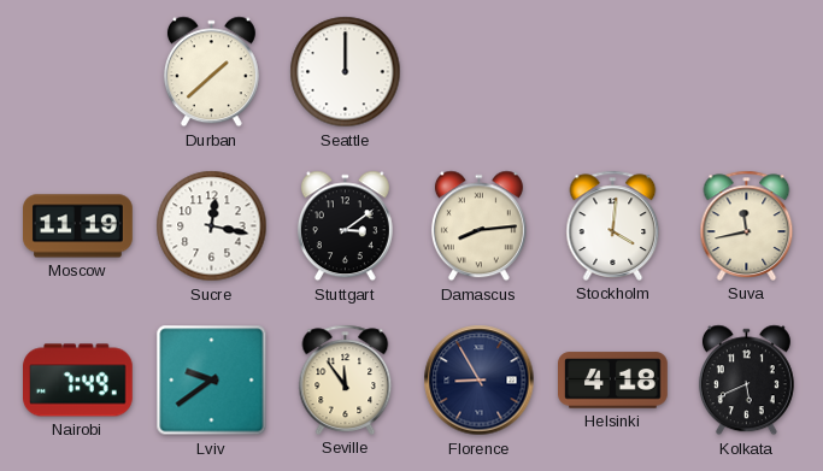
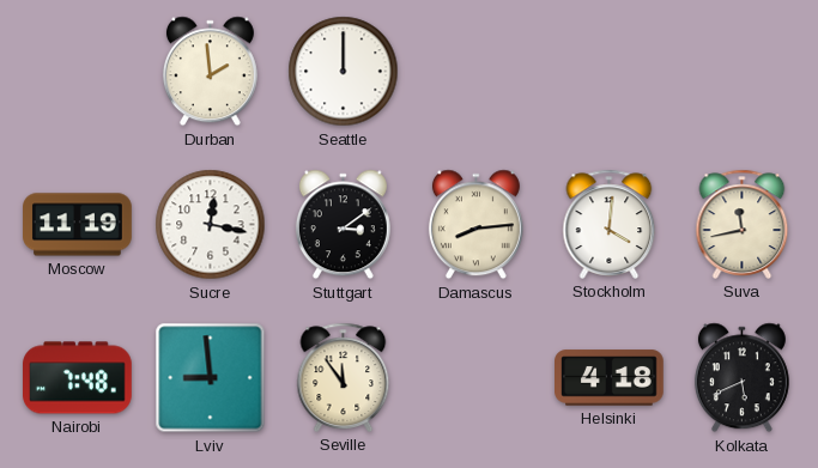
Durban: 1:38 -> 1:59
Nairobi: 7:49 -> 7:48
Lviv: 9:39 -> 8:59
Florence: 8:55 -> none
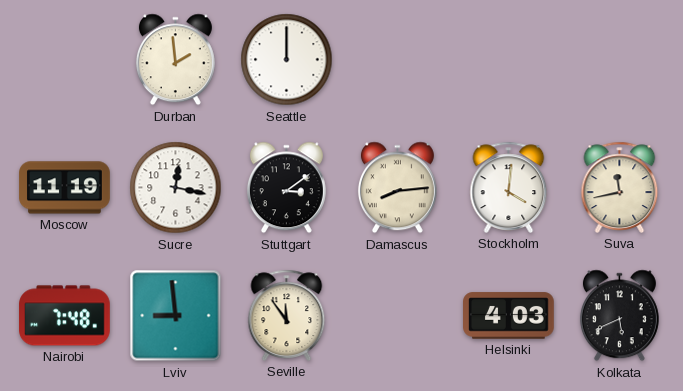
Helsinki: 4:18 -> 4:03
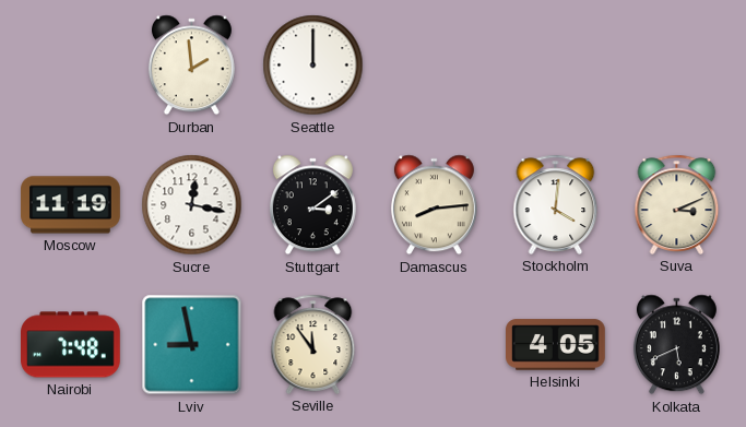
Suva: 11:43 -> 3:11
Lviv: 8:59 -> 8:58
Helsinki: 4:03 -> 4:05
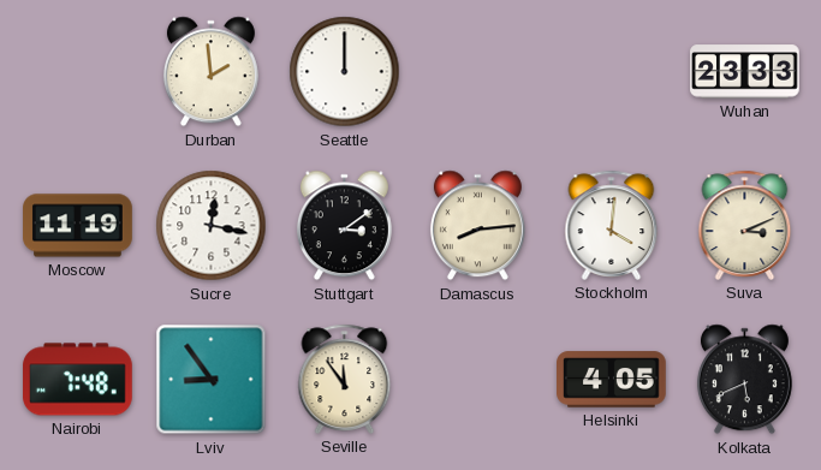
Wuhan: none -> 23:33
Lviv: 8:58 -> 8:54
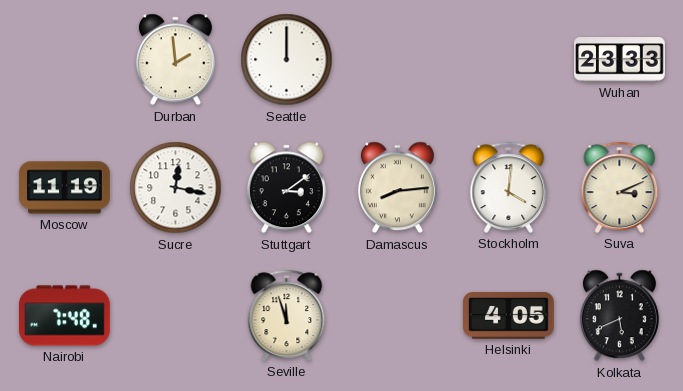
Lviv: 8:54 -> none
Seville: 11:54 -> 11:57
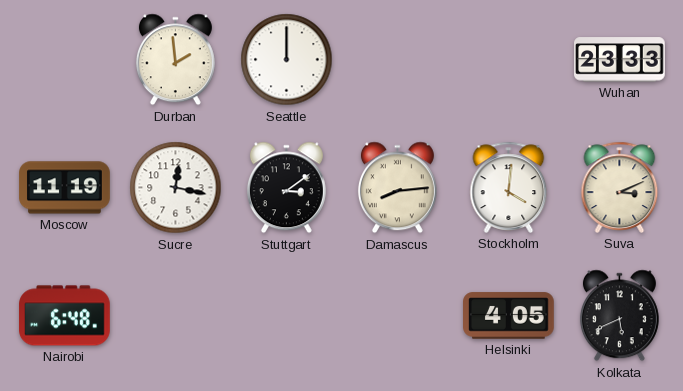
Nairobi: 7:48 -> 6:48
Seville: 11:57 -> none
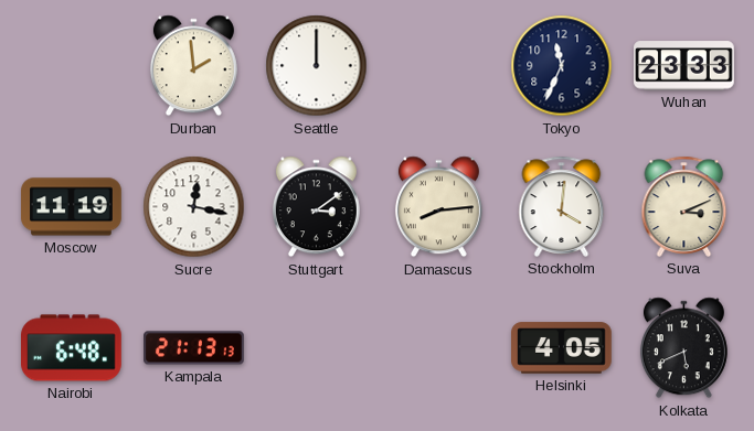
Tokyo: none -> 11:34
Kampala: none -> 21:13
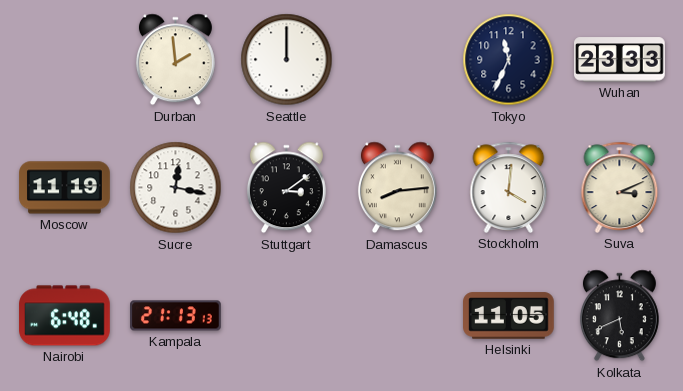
Helsinki: 4:05 -> 11:05
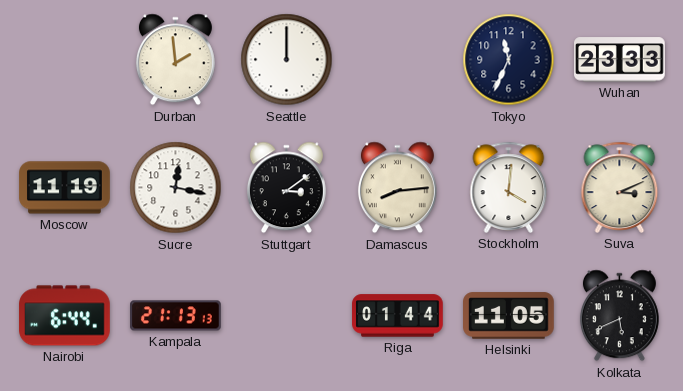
Nairobi: 6:48 -> 6:44
Riga: none -> 01:44
